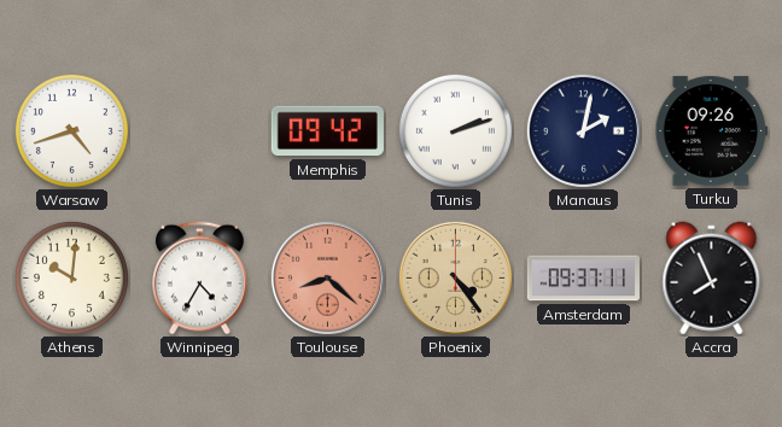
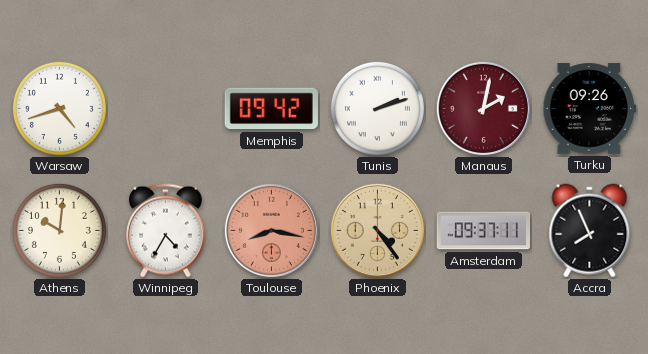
Manaus dial: navy -> burgundy
Toulouse: 8:22 -> 8:17
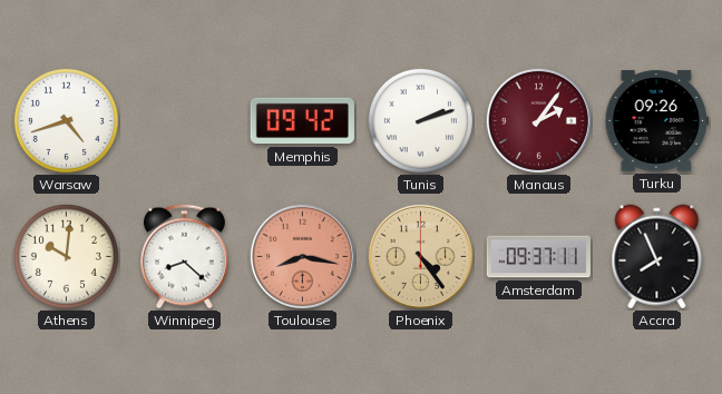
Manaus: 2:02 -> 2:06
Winnipeg: 4:35 -> 8:22
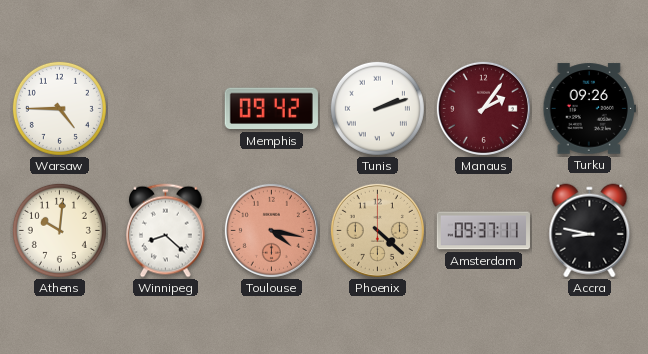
Warsaw: 4:42 -> 4:45
Toulouse: 8:17 -> 4:17
Phoenix: 4:24 -> 4:22
Accra: 7:56 -> 8:47
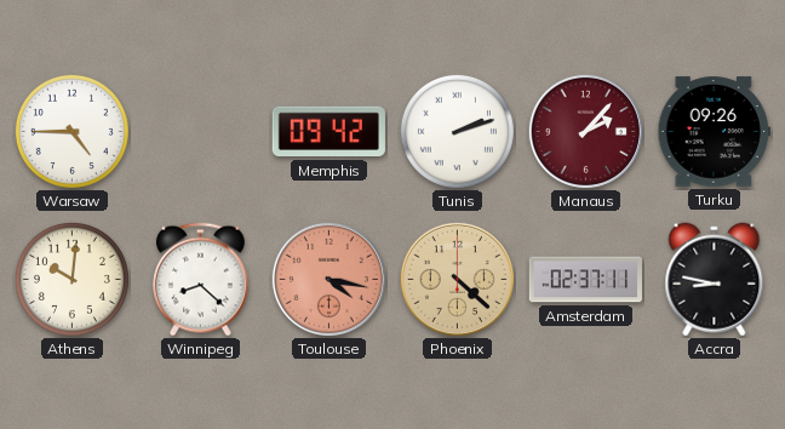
Manaus: 2:06 -> 2:07
Amsterdam: 09:37 -> 02:37
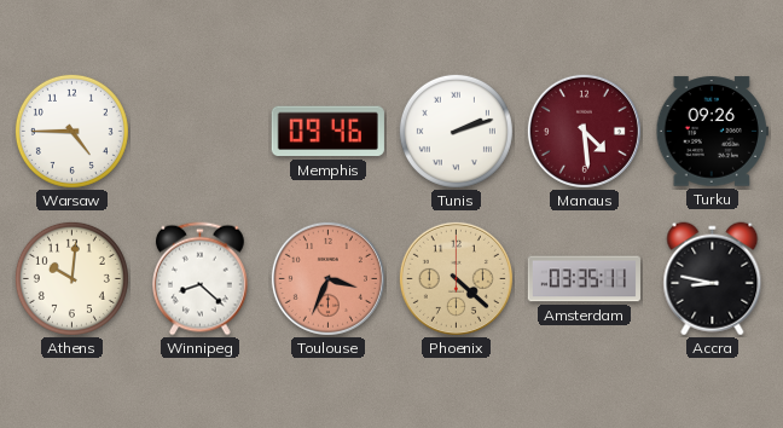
Memphis: 09:42 -> 09:46
Manaus: 2:07 -> 4:29
Toulouse: 4:17 -> 3:34
Amsterdam: 02:37 -> 03:35
